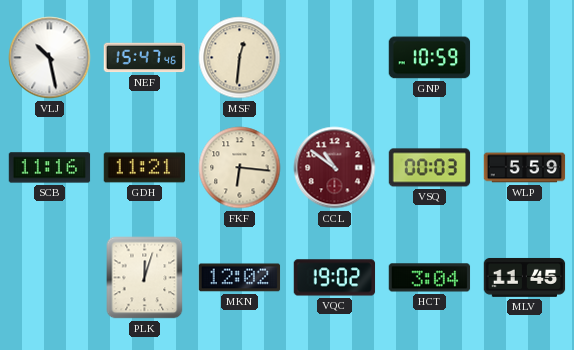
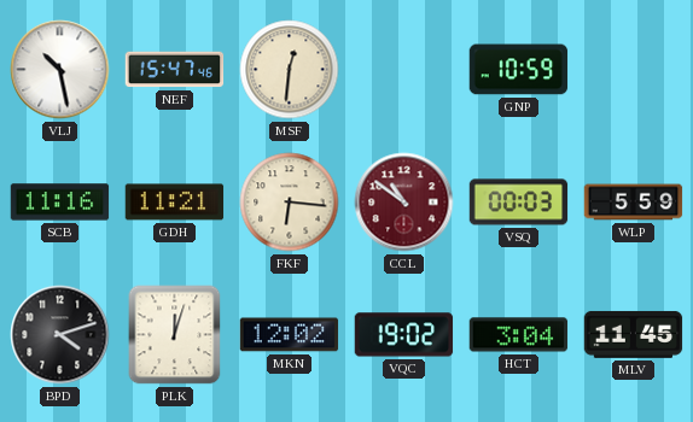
BPD: none -> 4:12
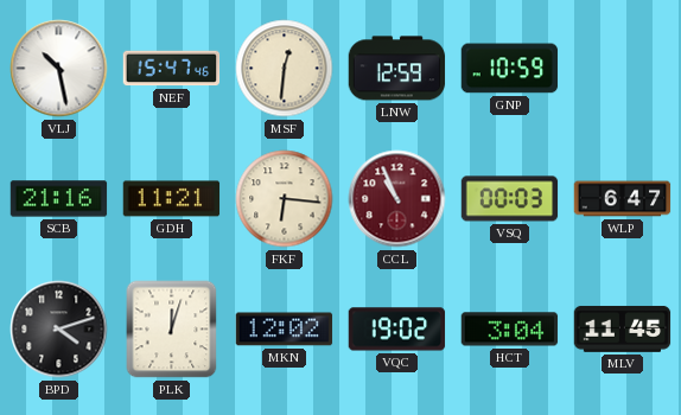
LNW: none -> 12:59
SCB: 11:16 -> 21:16
CCL: 10:51 -> 10:56
WLP: 5:59 -> 6:47
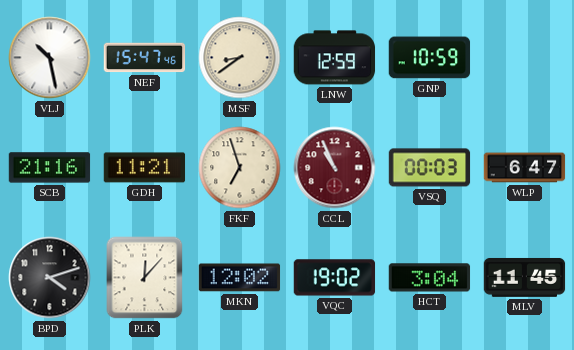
MSF: 12:31 -> 8:39
FKF: 6:16 -> 6:57
PLK: 12:03 -> 12:07
